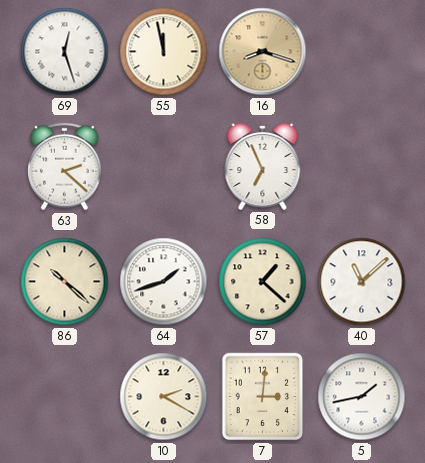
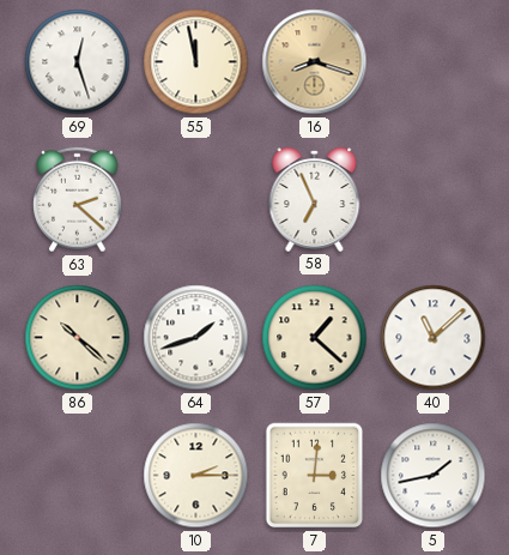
10: 2:20 -> 2:15
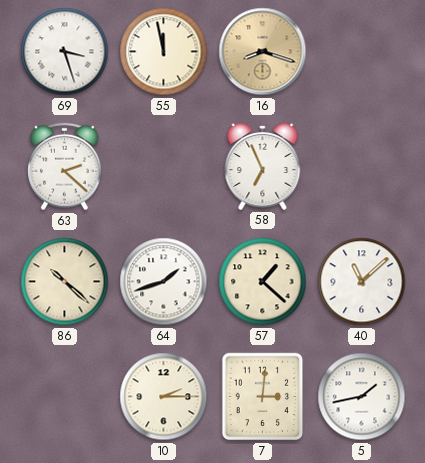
69: 12:27 -> 3:27
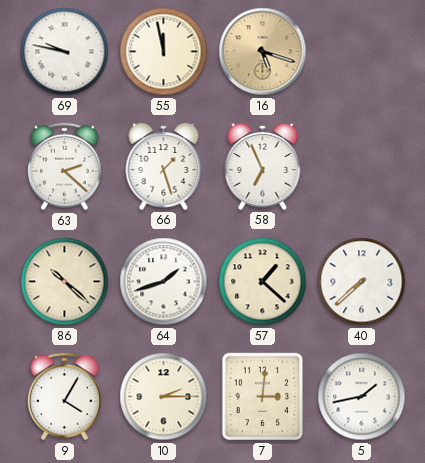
69: 3:27 -> 9:47
16: 8:18 -> 5:18
66: none -> 1:27
40: 11:08 -> 7:38
9: none -> 4:05
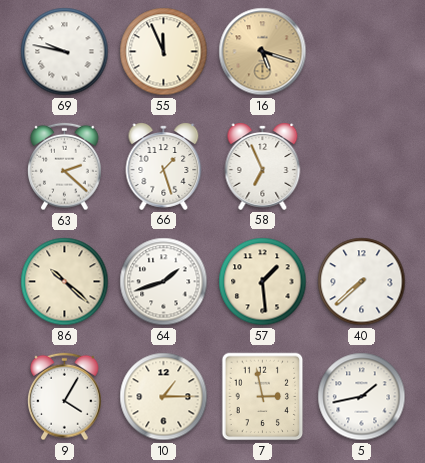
55: 11:58 -> 11:56
57: 1:22 -> 1:29
10: 2:15 -> 1:15
7: 3:01 -> 2:58
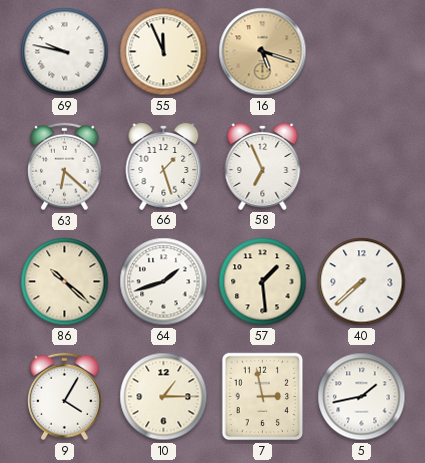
63: 2:22 -> 6:22
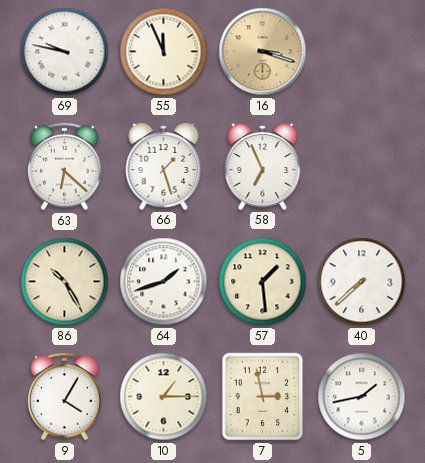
16: 5:18 -> 3:18
86: 10:22 -> 10:25
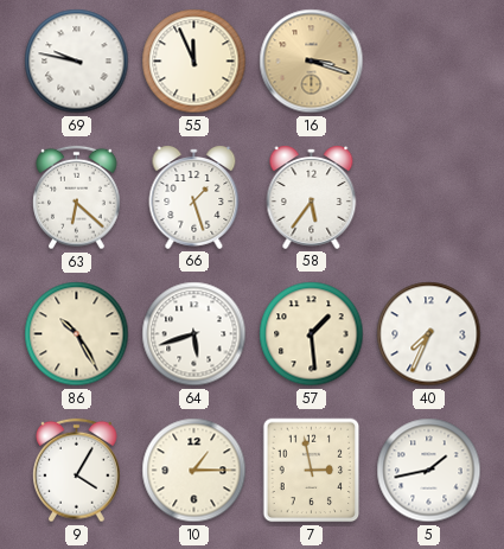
58: 6:56 -> 5:36
64: 1:42 -> 5:42
40: 7:38 -> 7:34
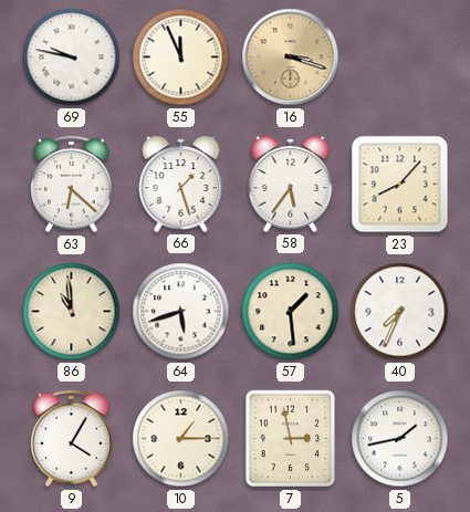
23: none -> 8:07
86: 10:25 -> 10:59
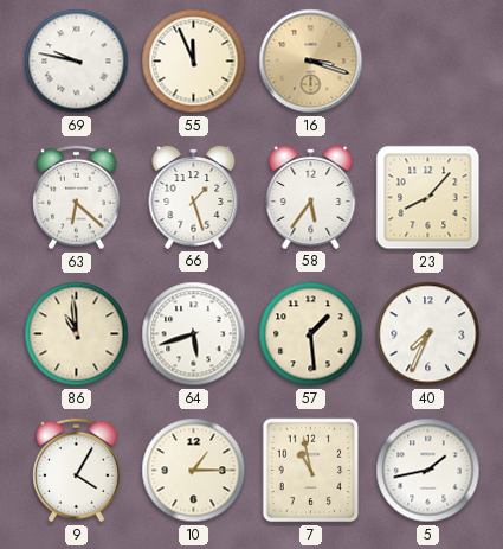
7: 2:58 -> 10:58
